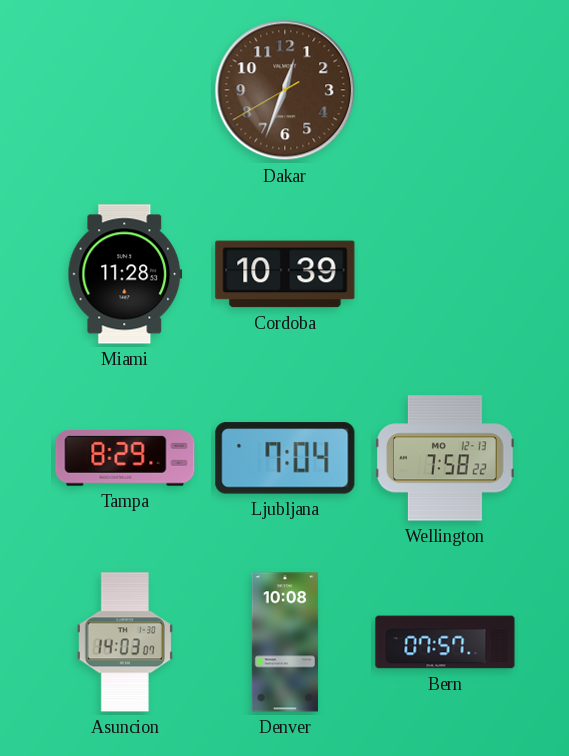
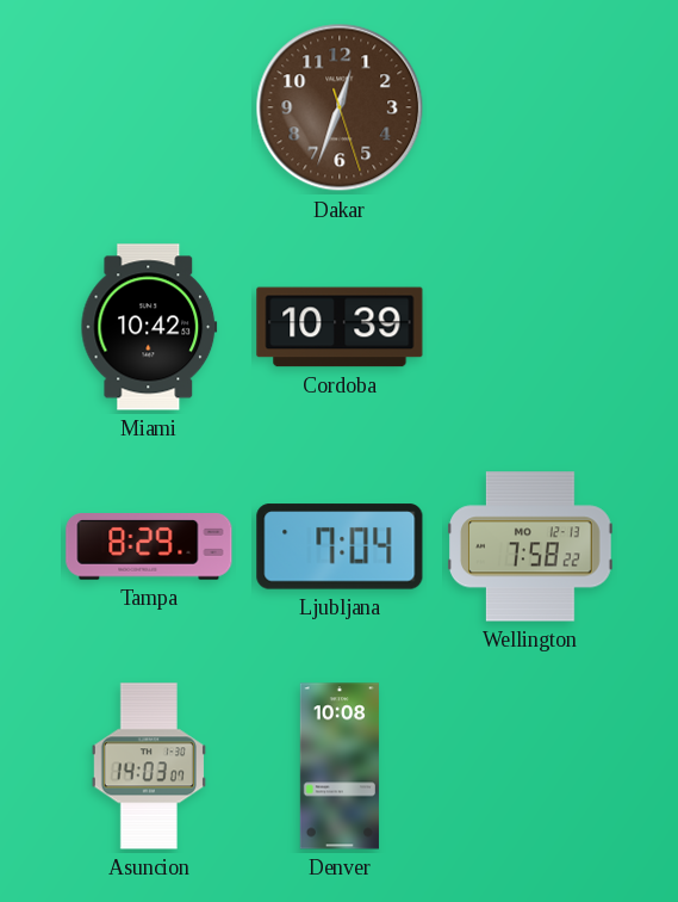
Dakar: 12:33:40 -> 12:33:27
Miami: 11:28 -> 10:42
Bern: 07:57 -> none
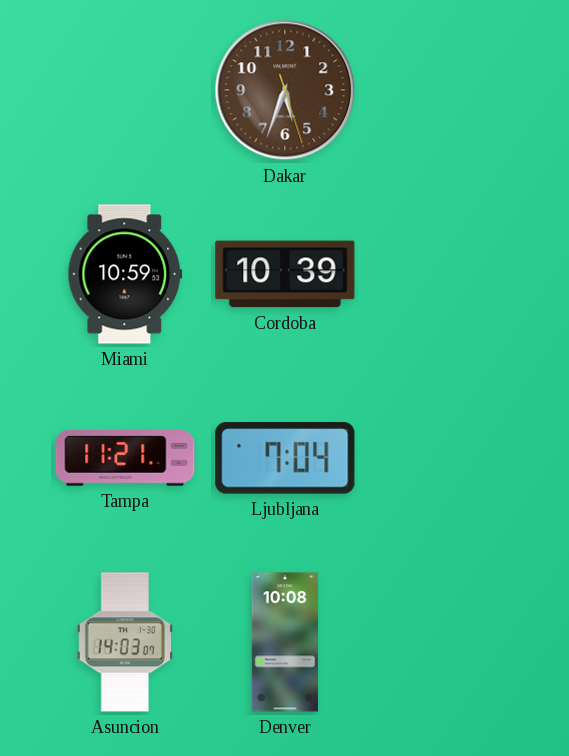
Dakar: 12:33 -> 5:33
Miami: 10:42 -> 10:59
Tampa: 8:29 -> 11:21
Wellington: 7:58 -> none
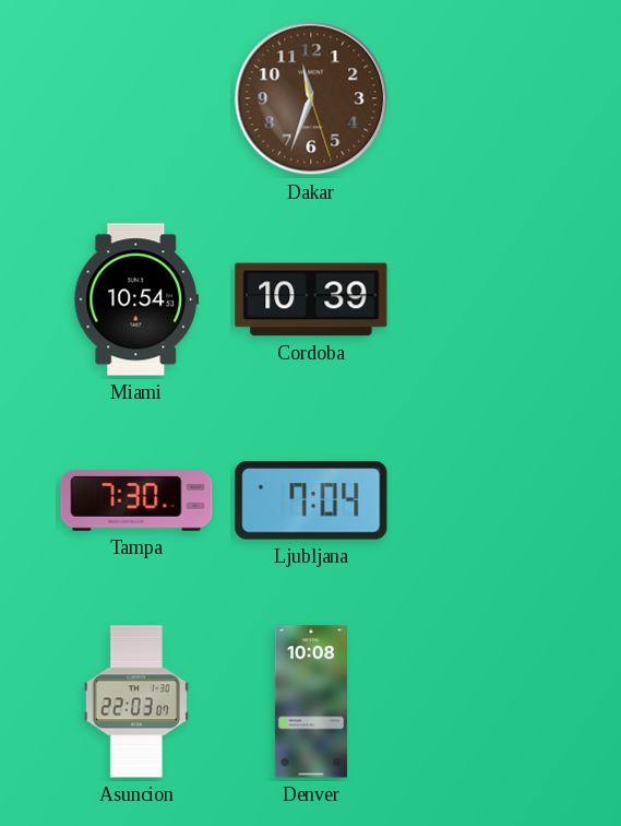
Dakar: 5:33 -> 11:33
Miami: 10:59 -> 10:54
Tampa: 11:21 -> 7:30
Asuncion: 14:03 -> 22:03
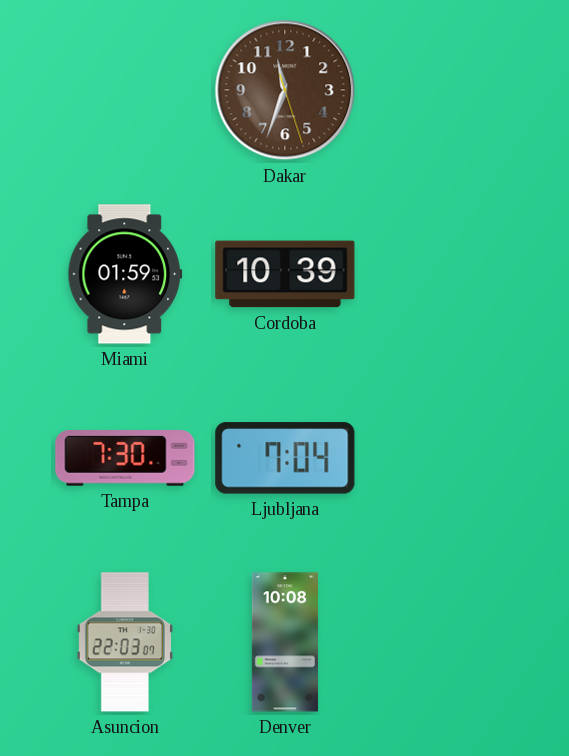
Miami: 10:54 -> 01:59
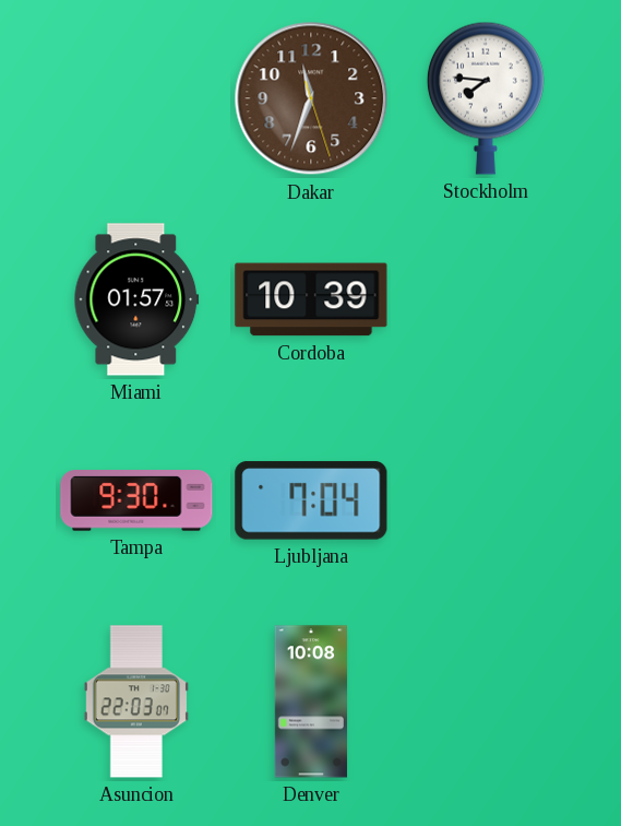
Stockholm: none -> 7:46
Miami: 01:59 -> 01:57
Tampa: 7:30 -> 9:30
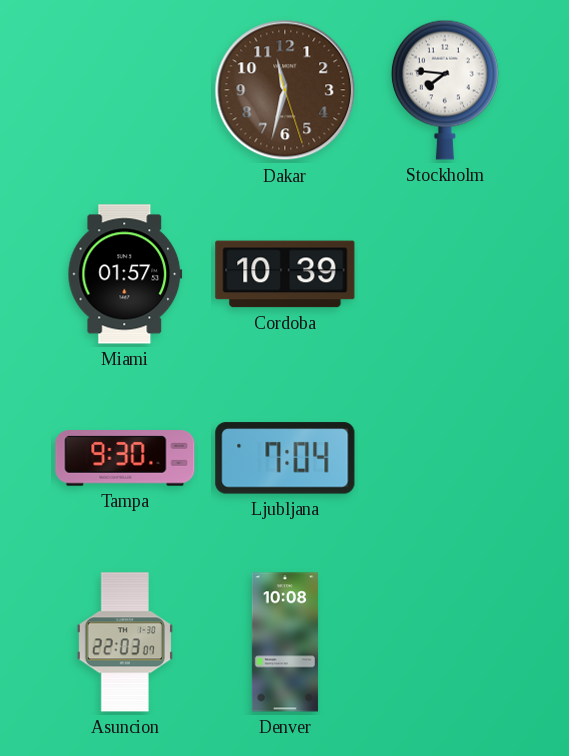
Dakar: 11:33 -> 11:32
